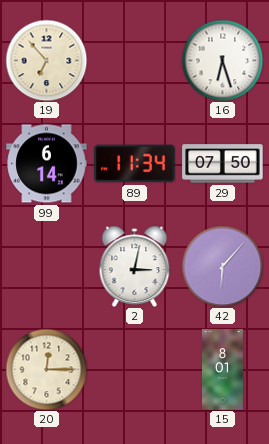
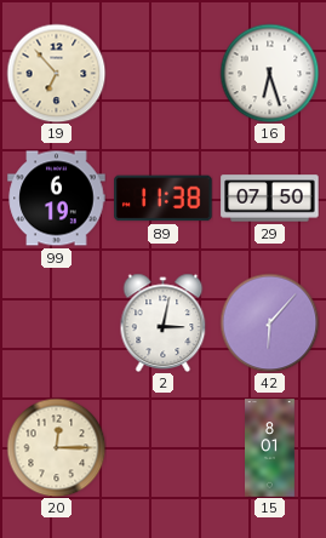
99: 6:14 -> 6:19
89: 11:34 -> 11:38
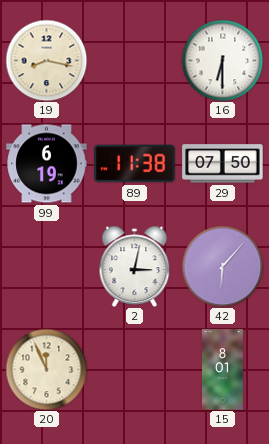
19: 6:53 -> 8:17
16: 6:27 -> 6:30
20: 12:15 -> 11:56
